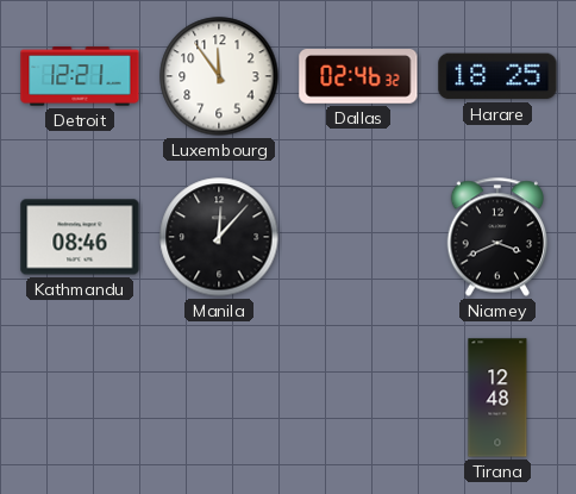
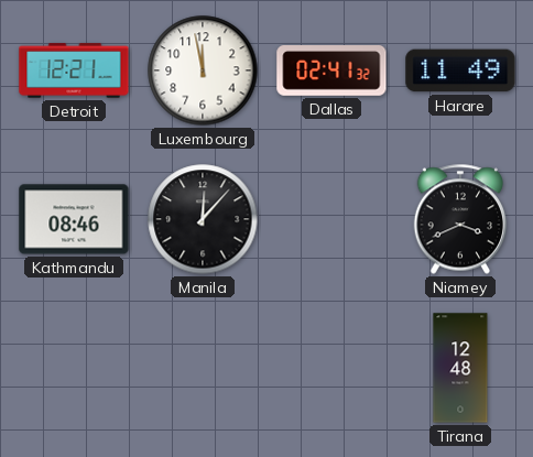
Luxembourg: 11:54 -> 11:58
Dallas: 02:46 -> 02:41
Harare: 18:25 -> 11:49
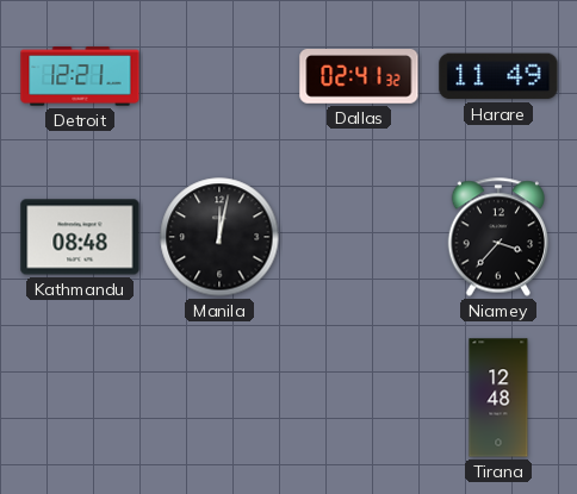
Luxembourg: 11:58 -> none
Kathmandu: 08:46 -> 08:48
Manila: 12:07 -> 12:02
Niamey: 3:41 -> 3:37
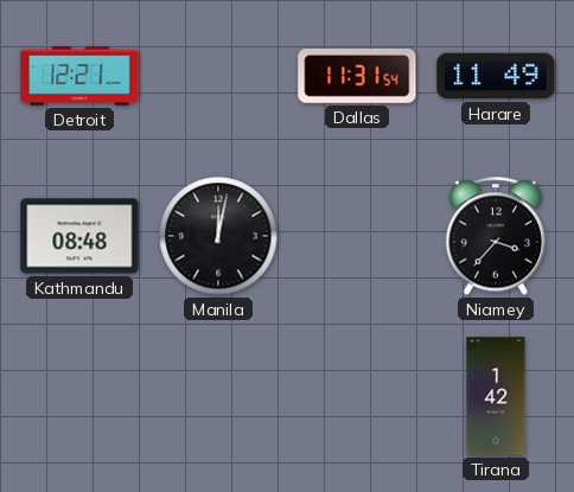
Dallas: 02:41 -> 11:31
Tirana: 12:48 -> 1:42
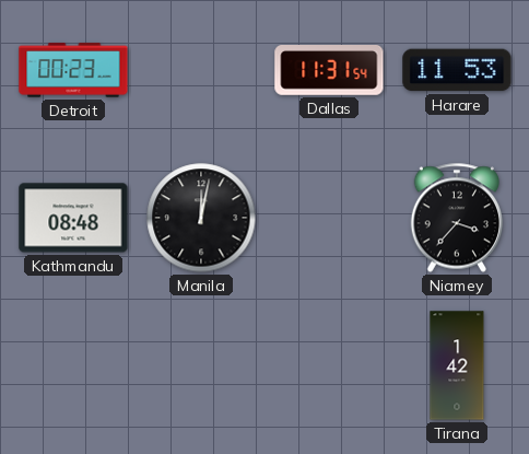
Detroit: 12:21 -> 00:23
Harare: 11:49 -> 11:53
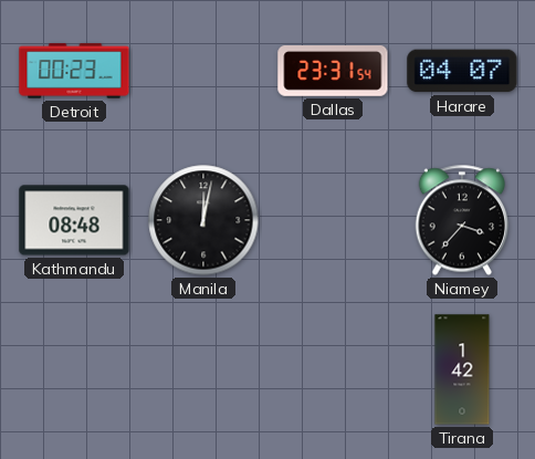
Dallas: 11:31 -> 23:31
Harare: 11:53 -> 04:07
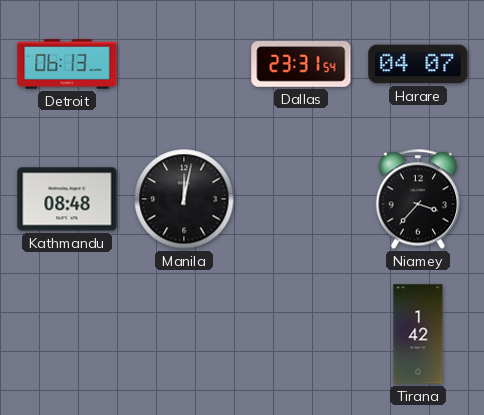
Detroit: 00:23 -> 06:13
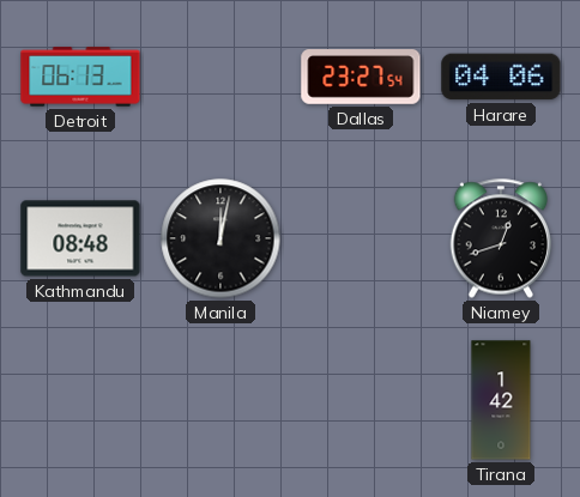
Dallas: 23:31 -> 23:27
Harare: 04:07 -> 04:06
Niamey: 3:37 -> 12:42
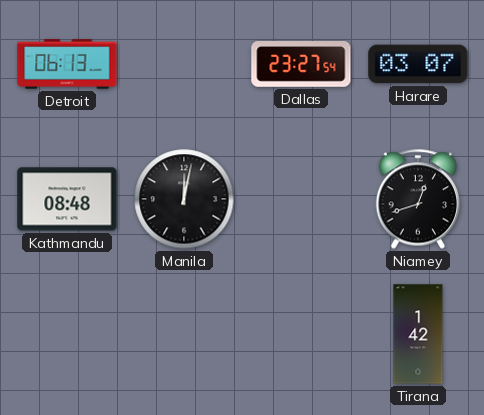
Harare: 04:06 -> 03:07
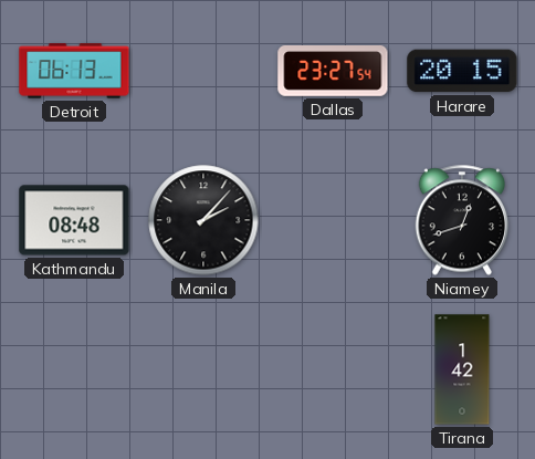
Harare: 03:07 -> 20:15
Manila: 12:02 -> 2:07
